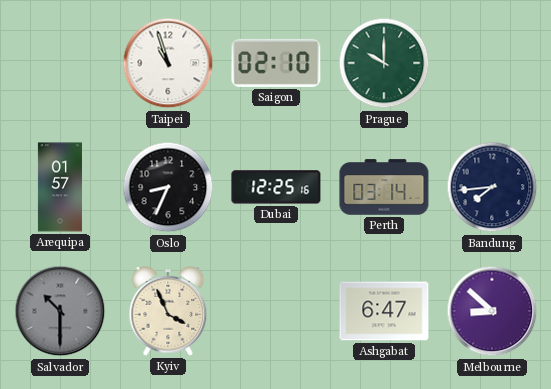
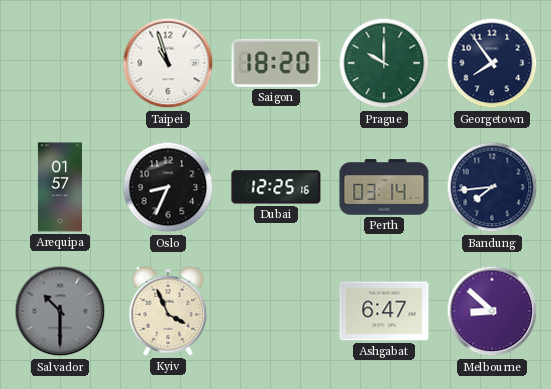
Saigon: 02:10 -> 18:20
Georgetown: none -> 7:54
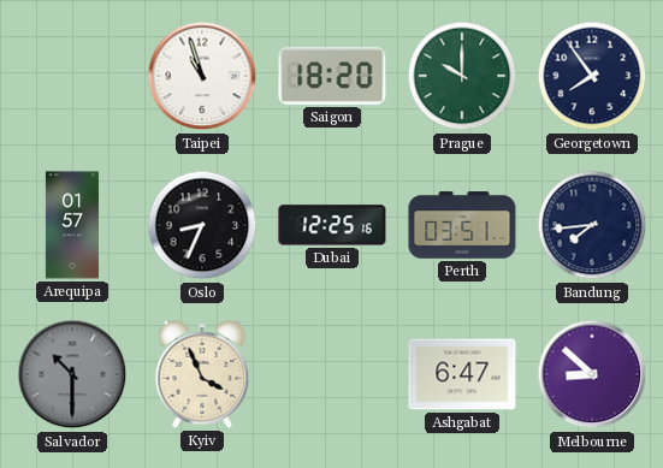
Perth: 03:14 -> 03:51
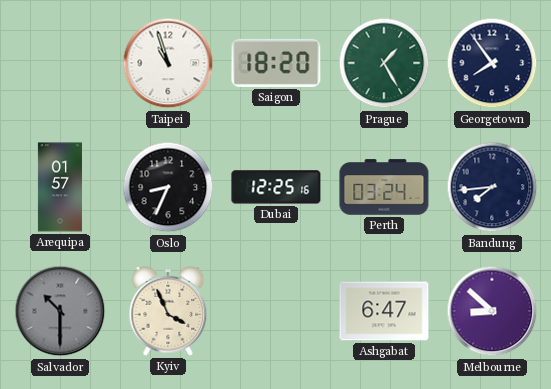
Prague: 10:00 -> 1:25
Perth: 03:51 -> 03:24
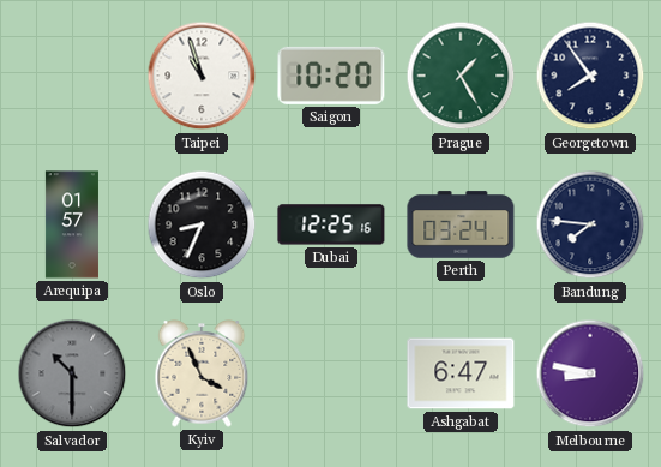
Saigon: 18:20 -> 10:20
Bandung: 7:44 -> 7:46
Melbourne: 8:52 -> 8:47
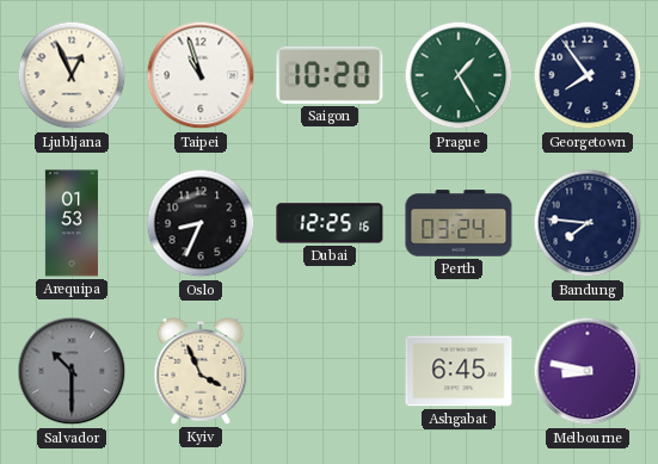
Ljubljana: none -> 12:56
Arequipa: 01:57 -> 01:53
Ashgabat: 6:47 -> 6:45
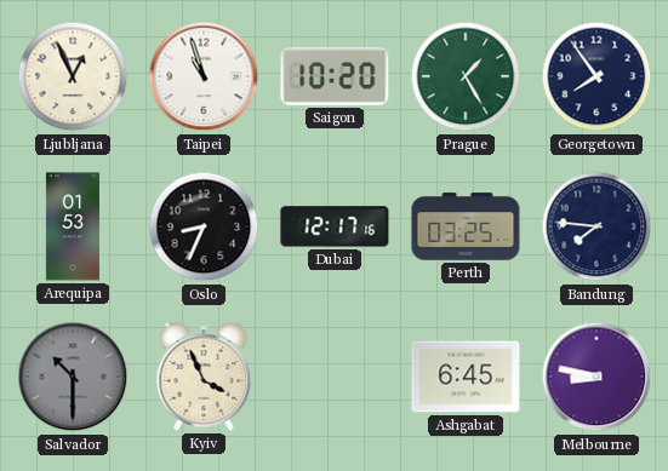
Dubai: 12:25 -> 12:17
Perth: 03:24 -> 03:25
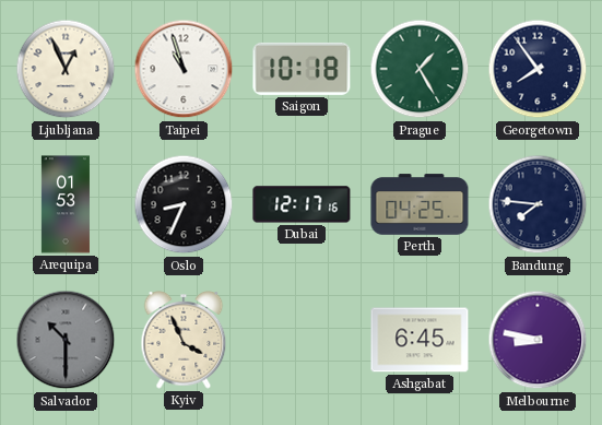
Saigon: 10:20 -> 10:18
Perth: 03:25 -> 04:25
